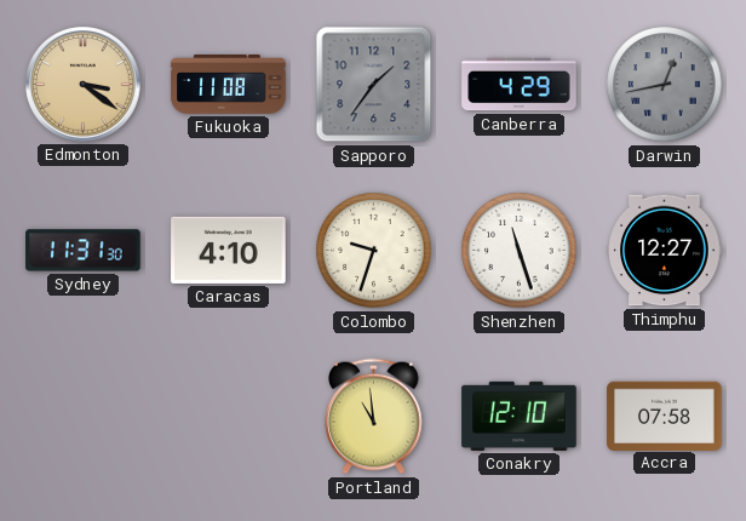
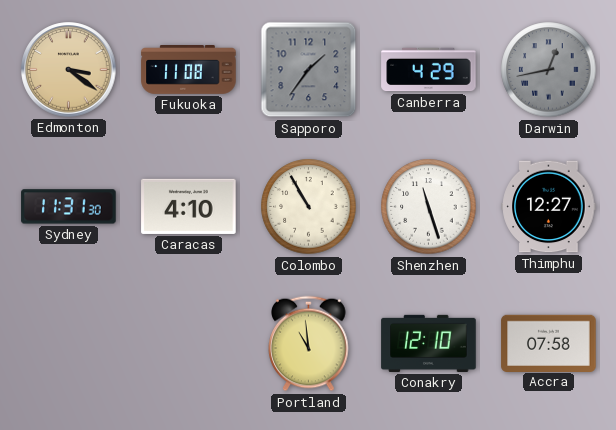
Colombo: 9:33 -> 10:55
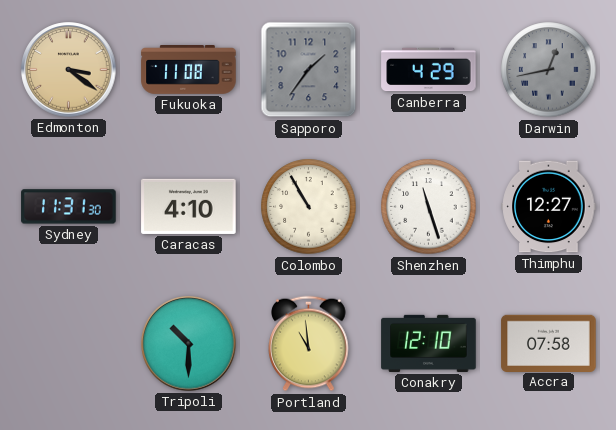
Tripoli: none -> 10:30
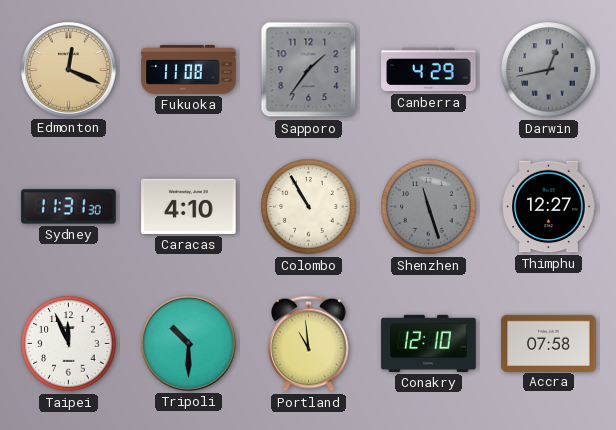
Edmonton: 3:21 -> 12:19
Shenzhen dial: white -> grey
Taipei: none -> 11:56
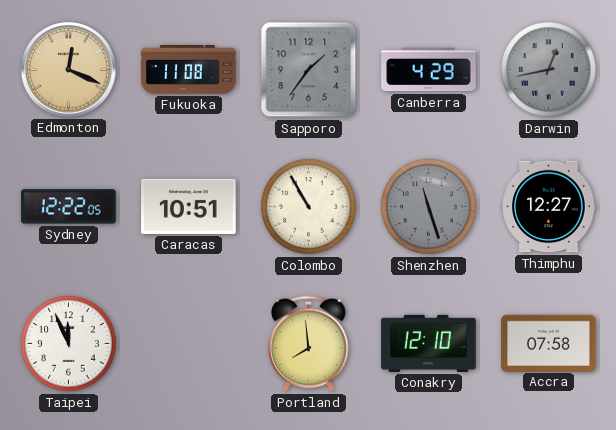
Sydney: 11:31 -> 12:22
Caracas: 4:10 -> 10:51
Tripoli: 10:30 -> none
Portland: 10:59 -> 7:59
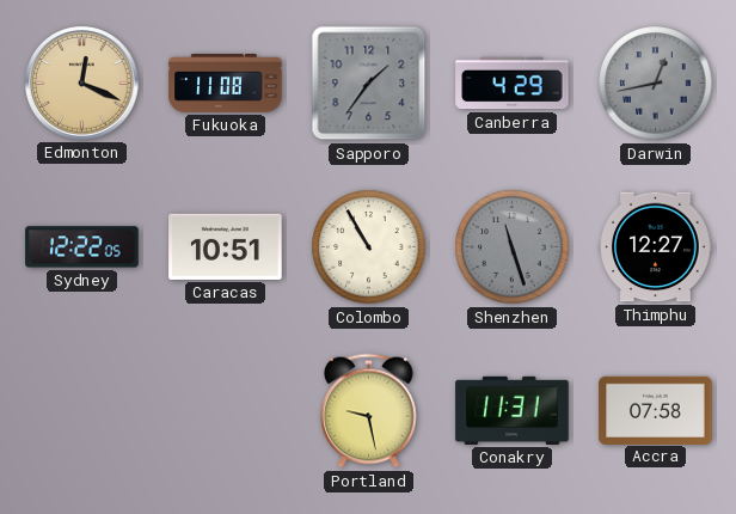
Taipei: 11:56 -> none
Portland: 7:59 -> 9:28
Conakry: 12:10 -> 11:31
